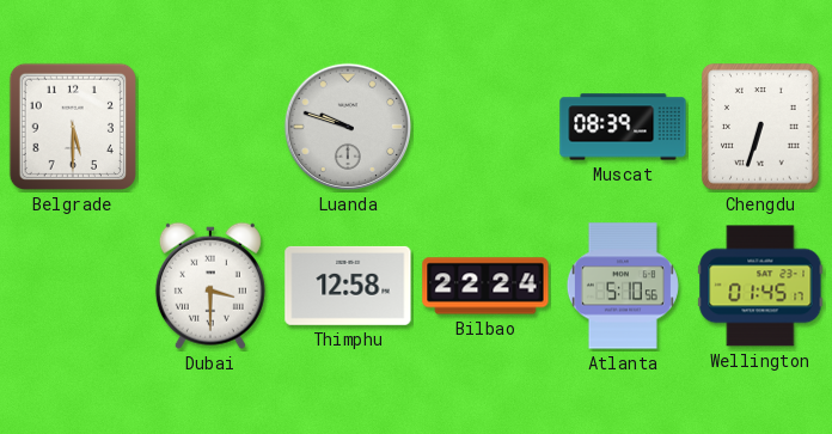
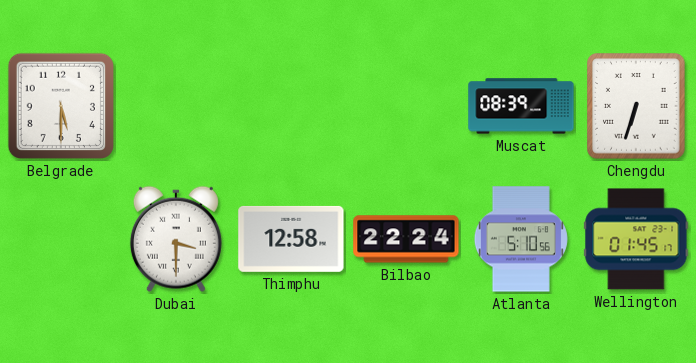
Luanda: 9:48 -> none
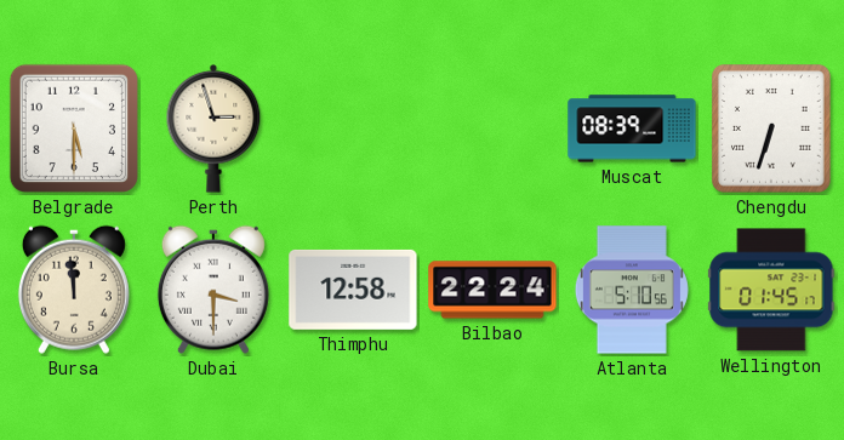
Perth: none -> 2:57
Bursa: none -> 11:59
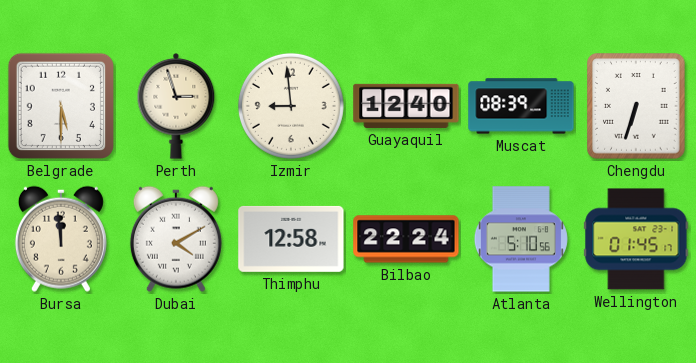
Izmir: none -> 8:59
Guayaquil: none -> 12:40
Dubai: 3:30 -> 4:10
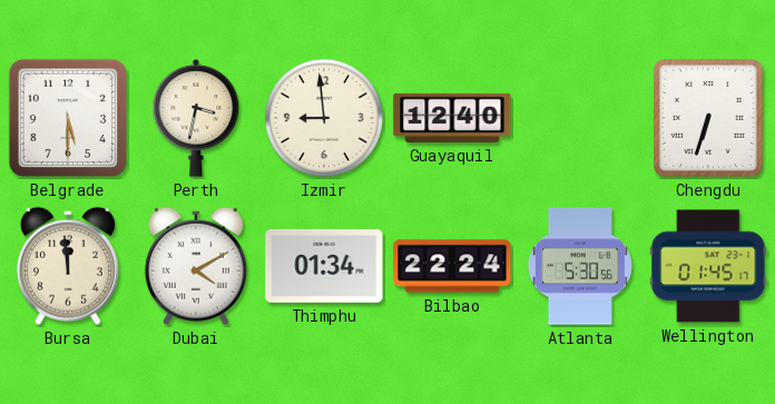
Perth: 2:57 -> 3:32
Muscat: 08:39 -> none
Thimphu: 12:58 -> 01:34
Atlanta: 5:10 -> 5:30
